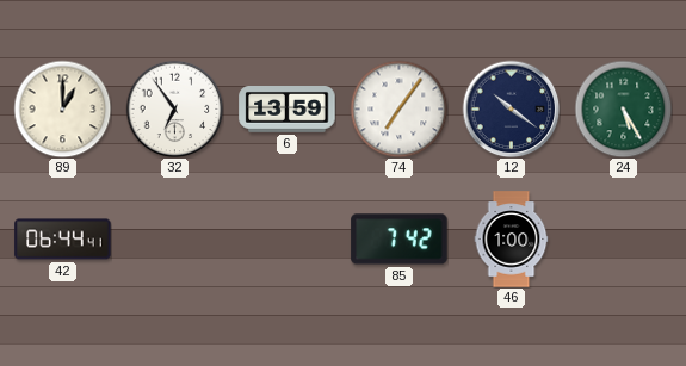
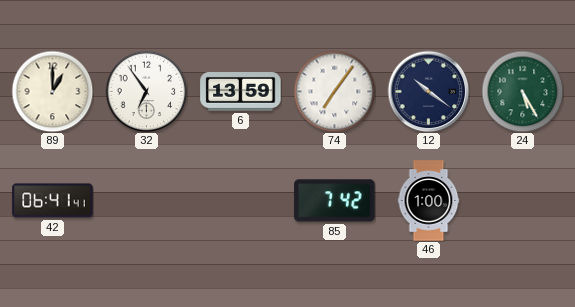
42: 06:44 -> 06:41
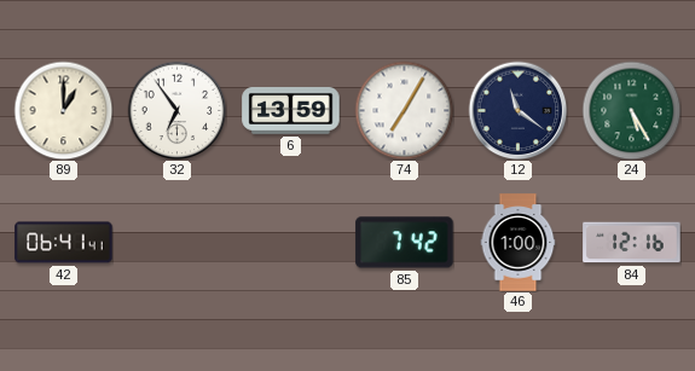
74: 7:06 -> 7:05
12: 10:21 -> 11:21
84: none -> 12:16
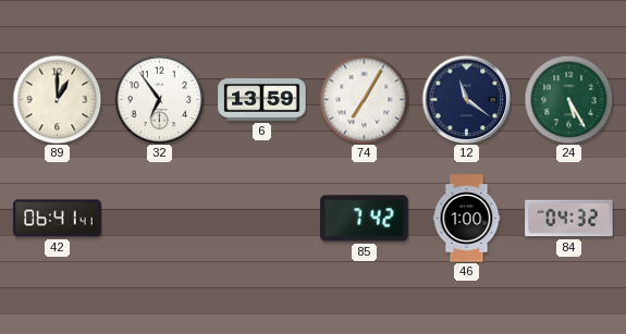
84: 12:16 -> 04:32
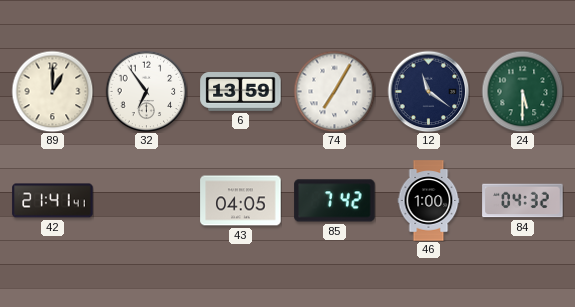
24: 5:25 -> 5:30
42: 06:41 -> 21:41
43: none -> 04:05
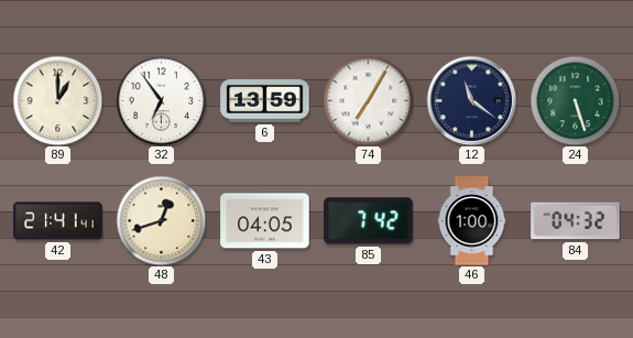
24: 5:30 -> 5:27
48: none -> 12:42
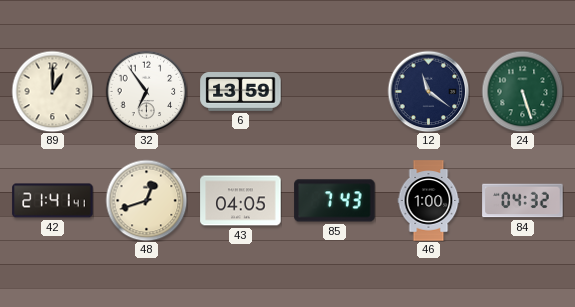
74: 7:05 -> none
85: 7:42 -> 7:43
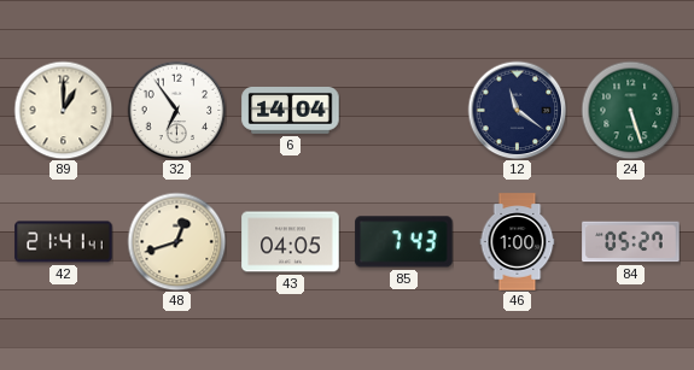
6: 13:59 -> 14:04
84: 04:32 -> 05:27
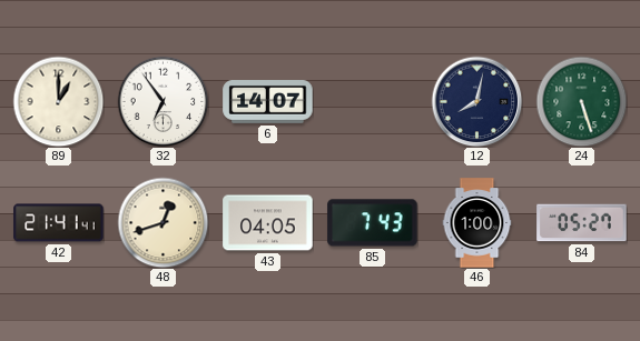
6: 14:04 -> 14:07
12: 11:21 -> 8:02
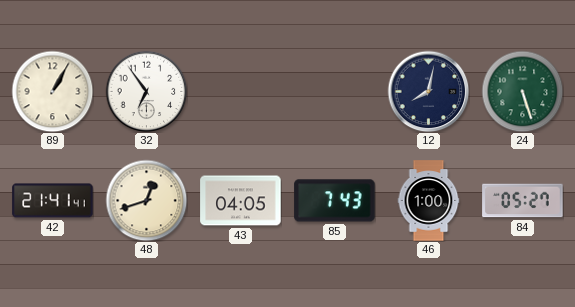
89: 1:00 -> 1:05
6: 14:07 -> none
